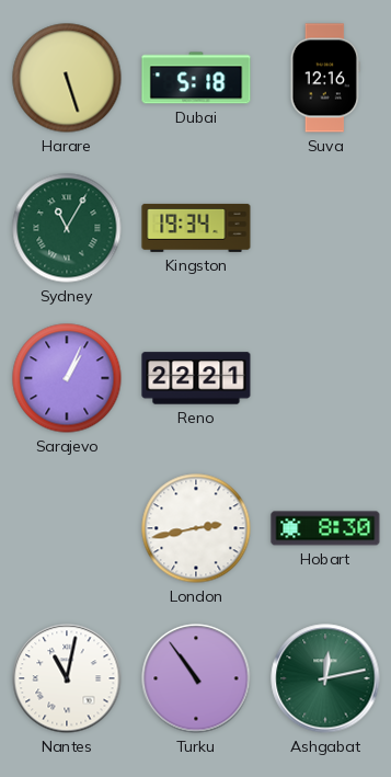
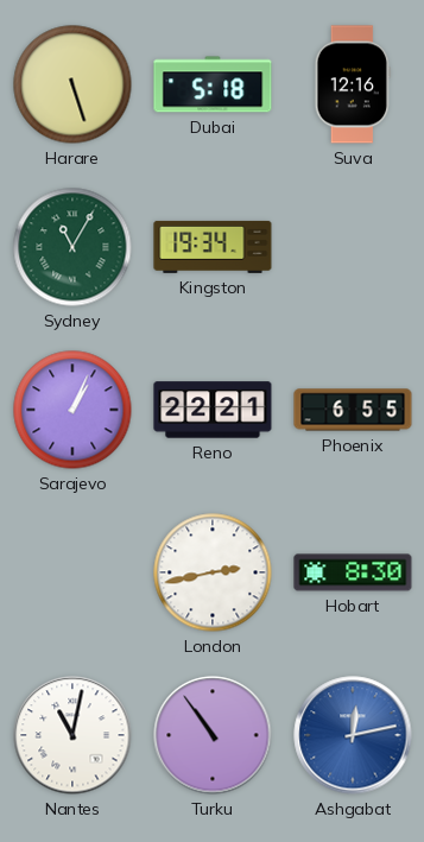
Phoenix: none -> 6:55
Ashgabat dial: green -> blue
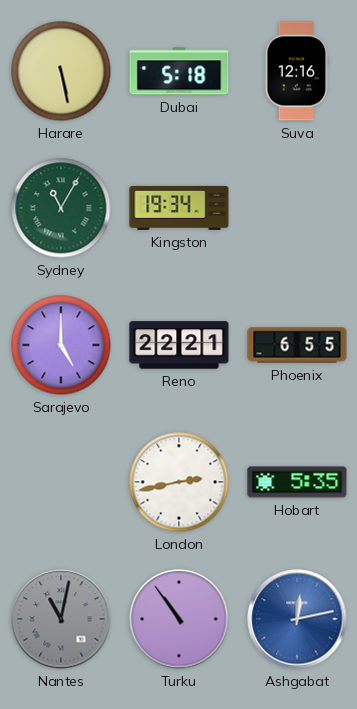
Harare: 5:27 -> 5:28
Sarajevo: 1:04 -> 5:00
Hobart: 8:30 -> 5:35
Nantes dial: white -> grey
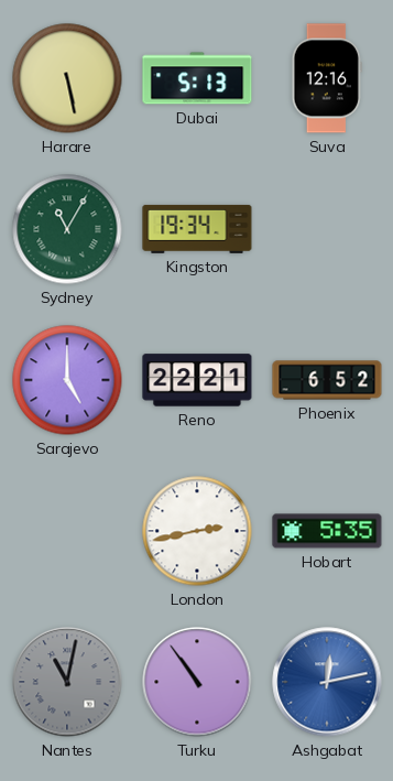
Dubai: 5:18 -> 5:13
Phoenix: 6:55 -> 6:52
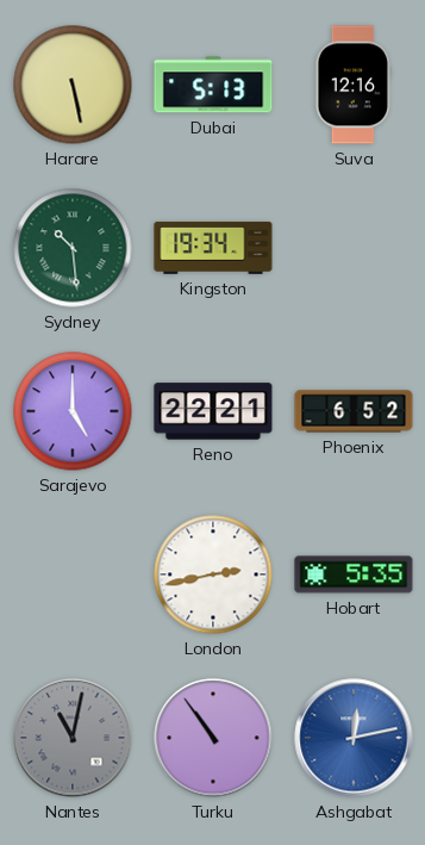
Sydney: 11:05 -> 10:29
